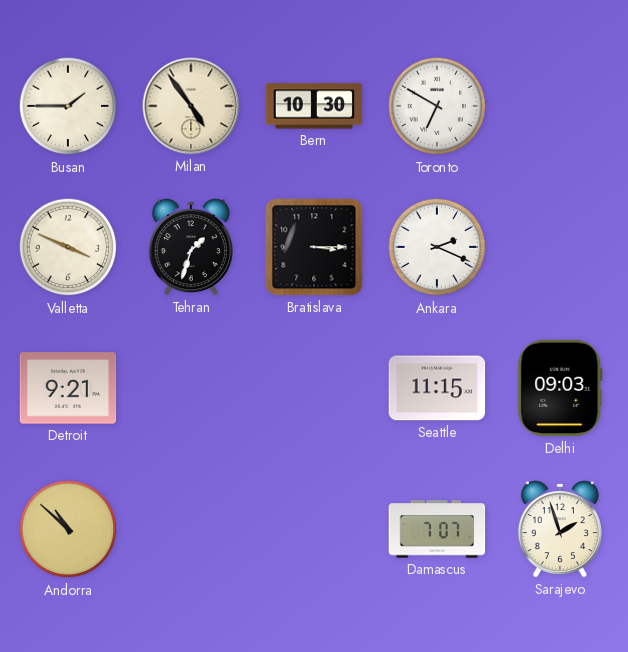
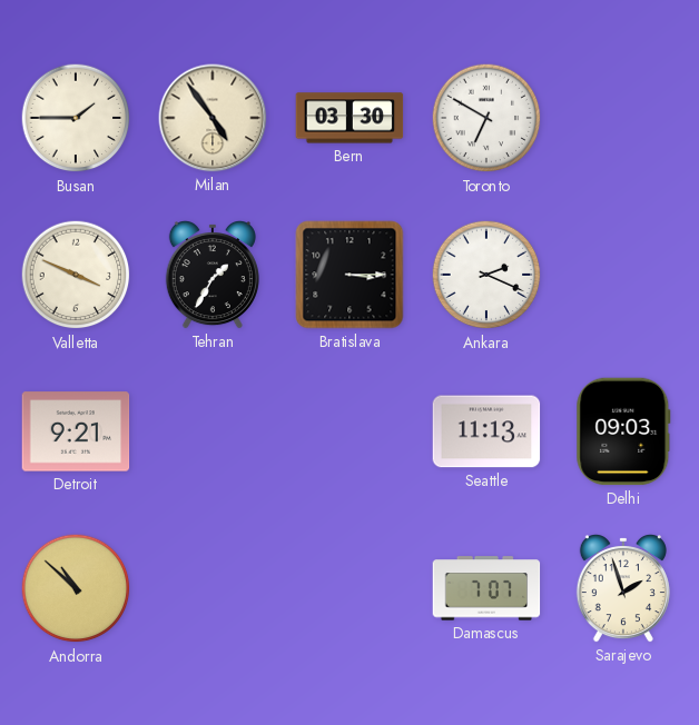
Bern: 10:30 -> 03:30
Tehran: 1:33 -> 1:35
Seattle: 11:15 -> 11:13
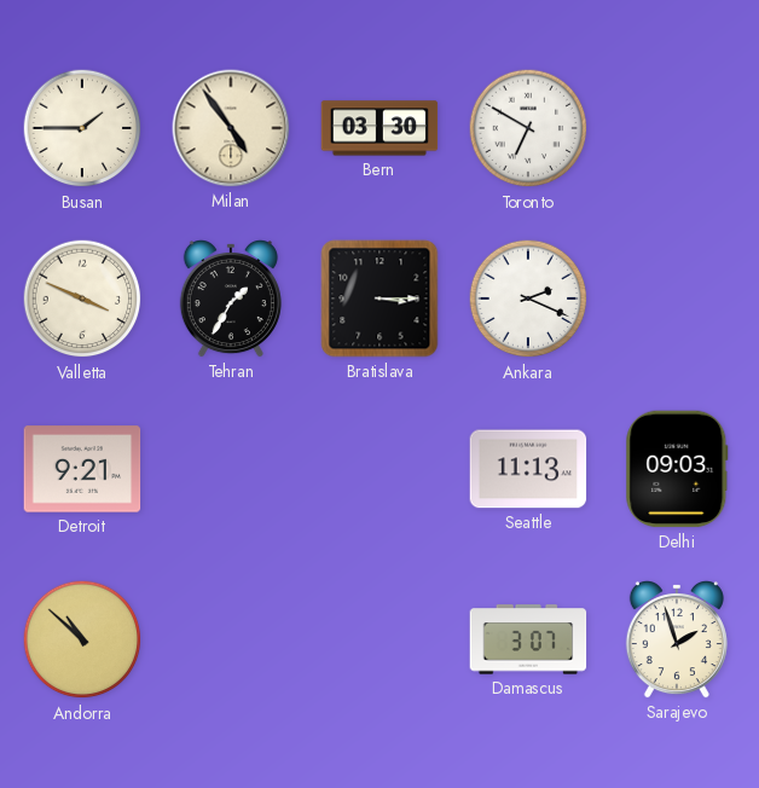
Damascus: 7:07 -> 3:07
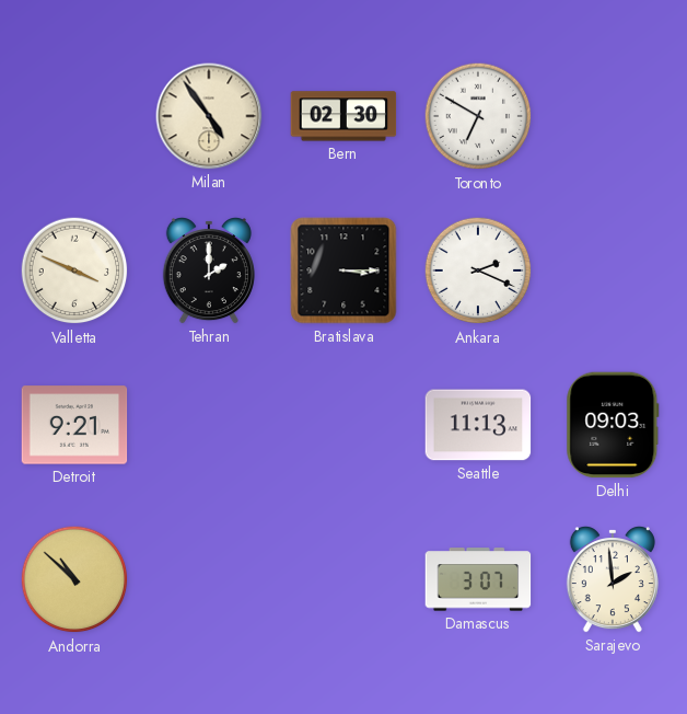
Busan: 1:45 -> none
Bern: 03:30 -> 02:30
Tehran: 1:35 -> 2:00
Sarajevo: 1:57 -> 1:59
